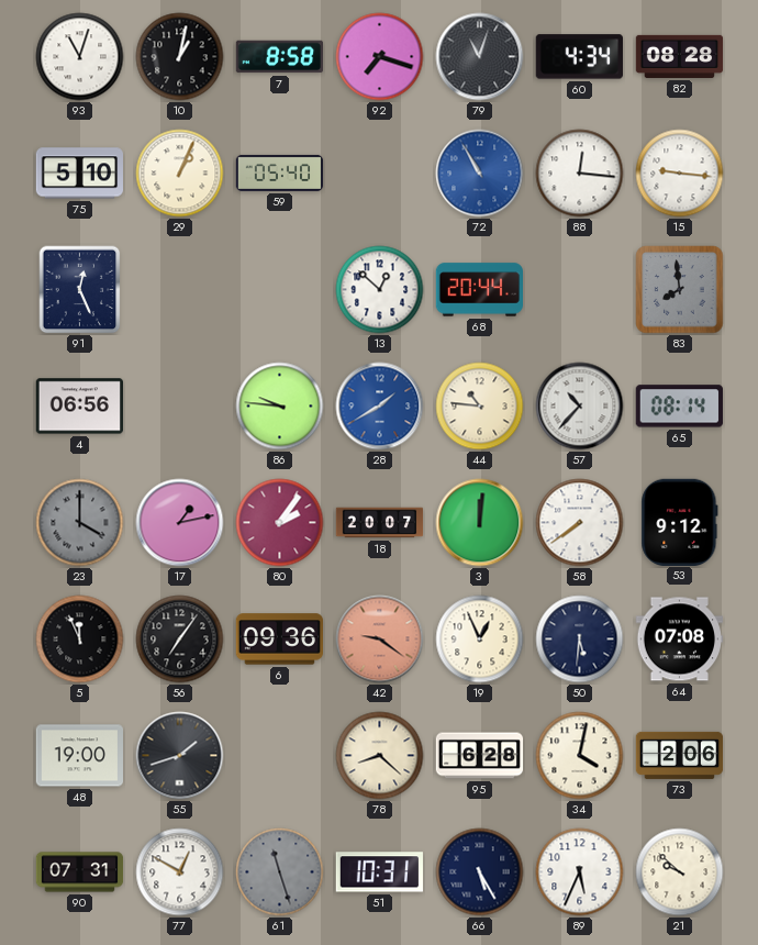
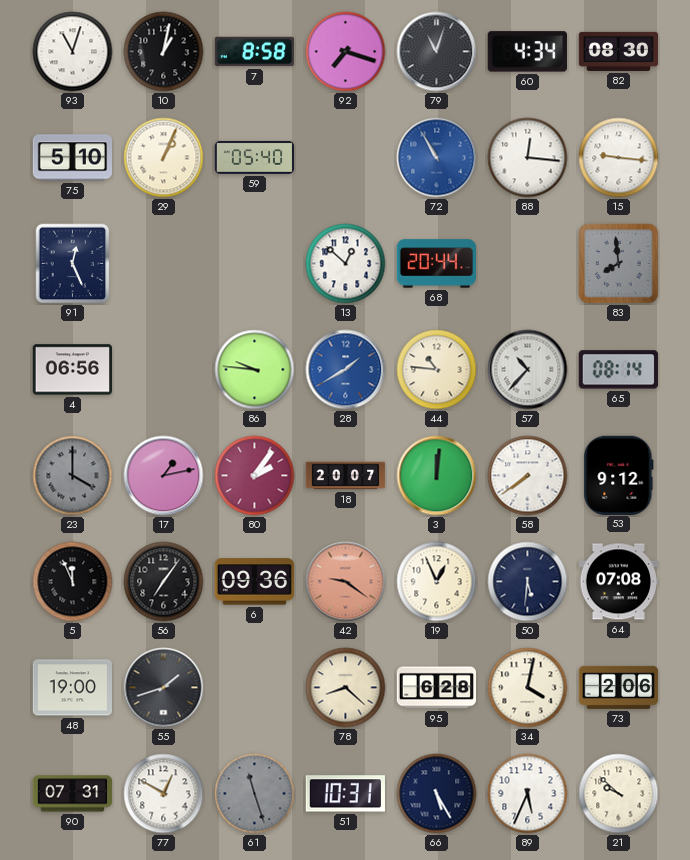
82: 08:28 -> 08:30
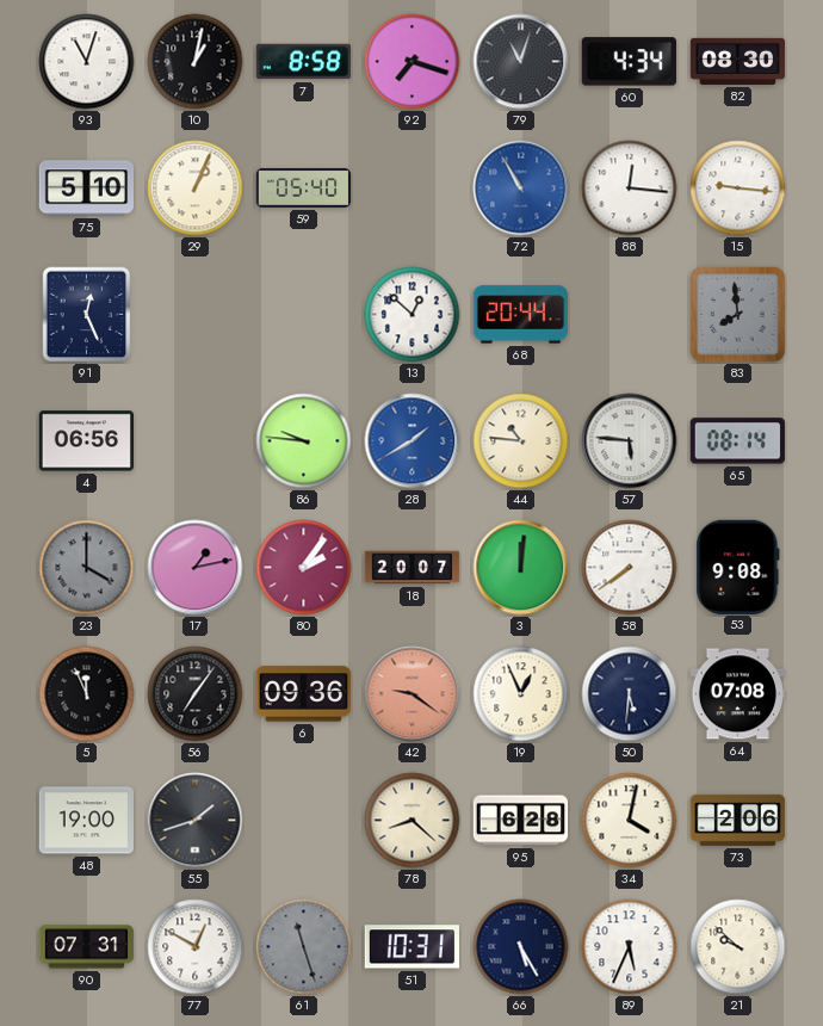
57: 10:37 -> 5:46
53: 9:12 -> 9:08
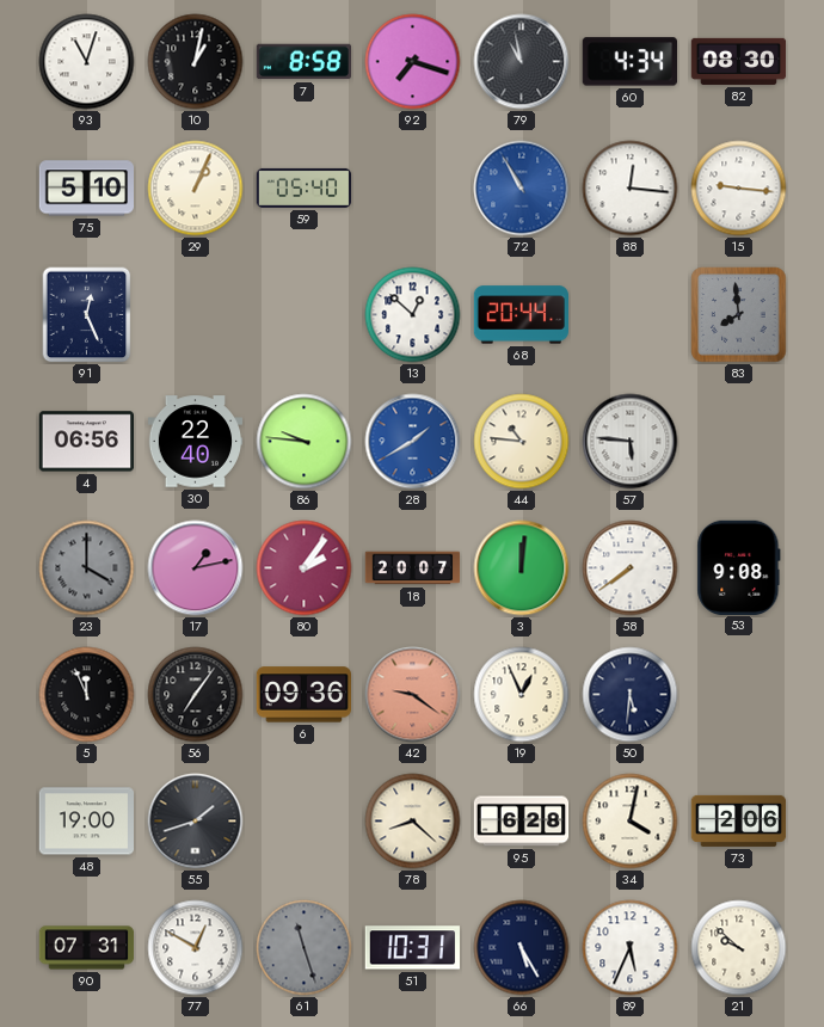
79: 11:03 -> 10:58
30: none -> 22:40
65: 08:14 -> none
64: 07:08 -> none
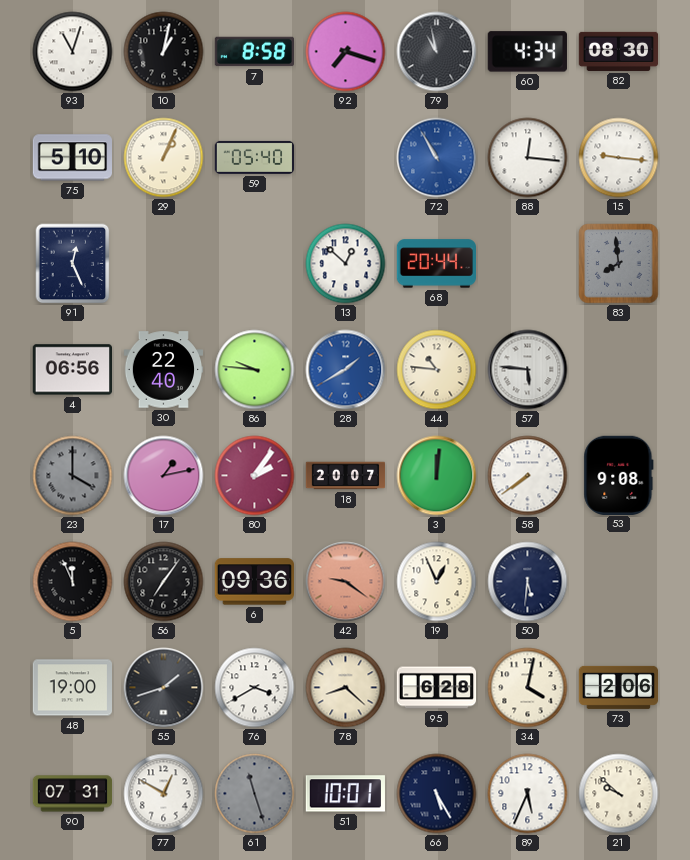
76: none -> 3:40
51: 10:31 -> 10:01
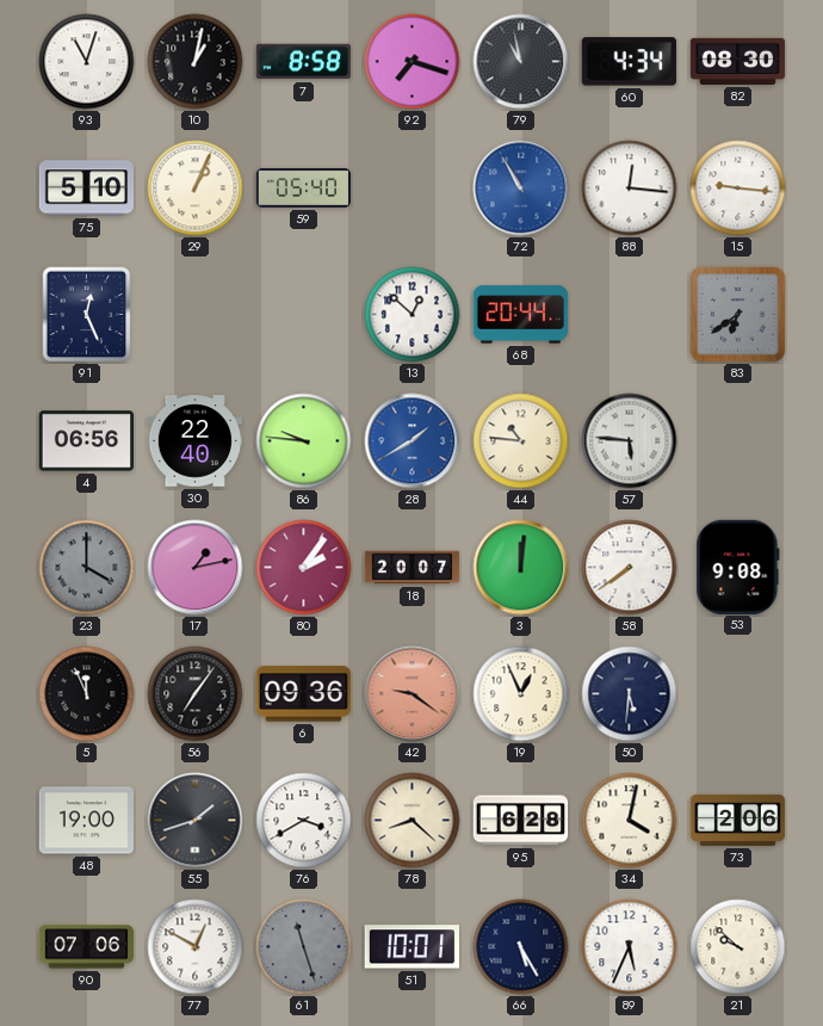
83: 7:59 -> 6:39
90: 07:31 -> 07:06
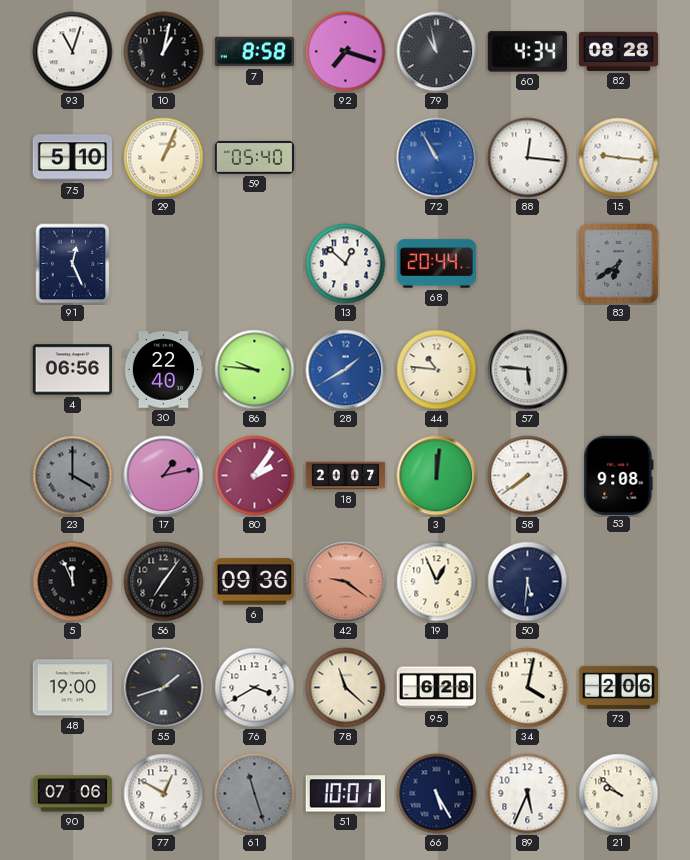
82: 08:30 -> 08:28
78: 8:22 -> 11:22
